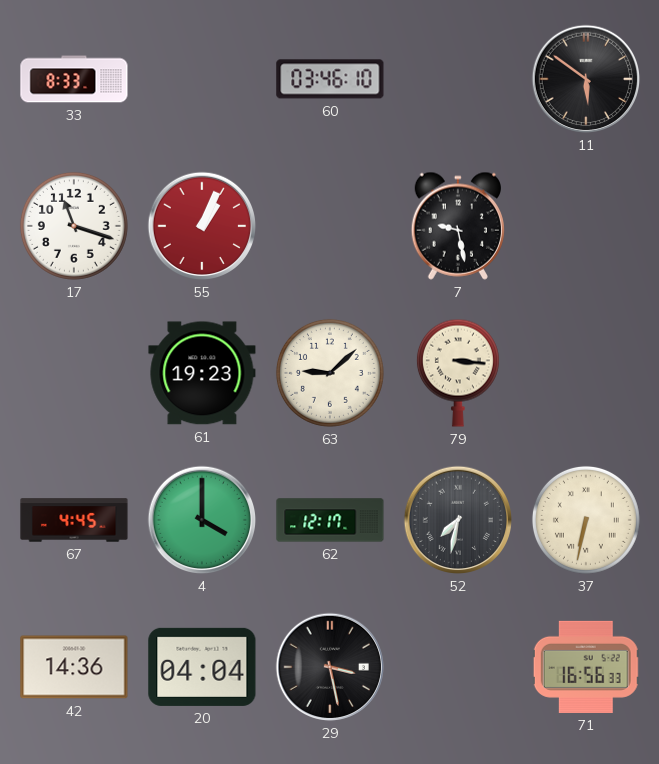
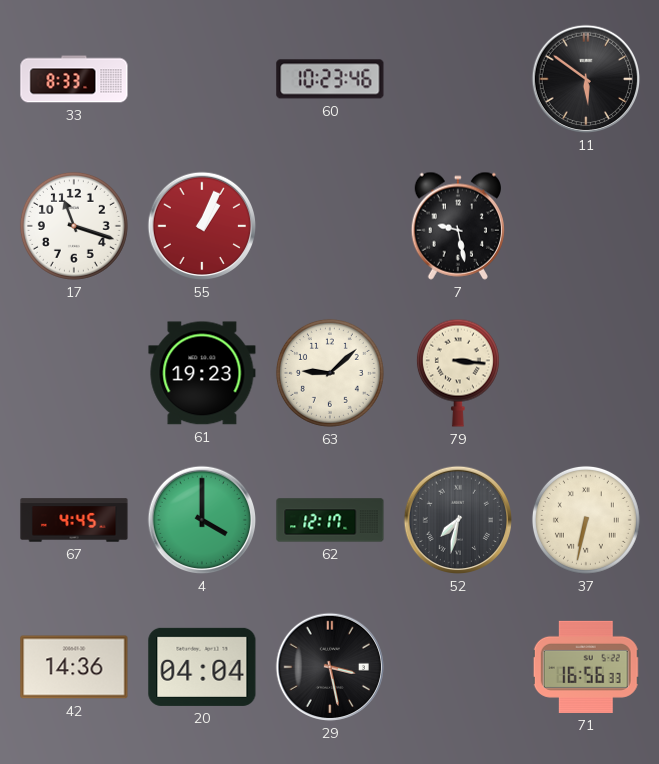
60: 03:46 -> 10:23
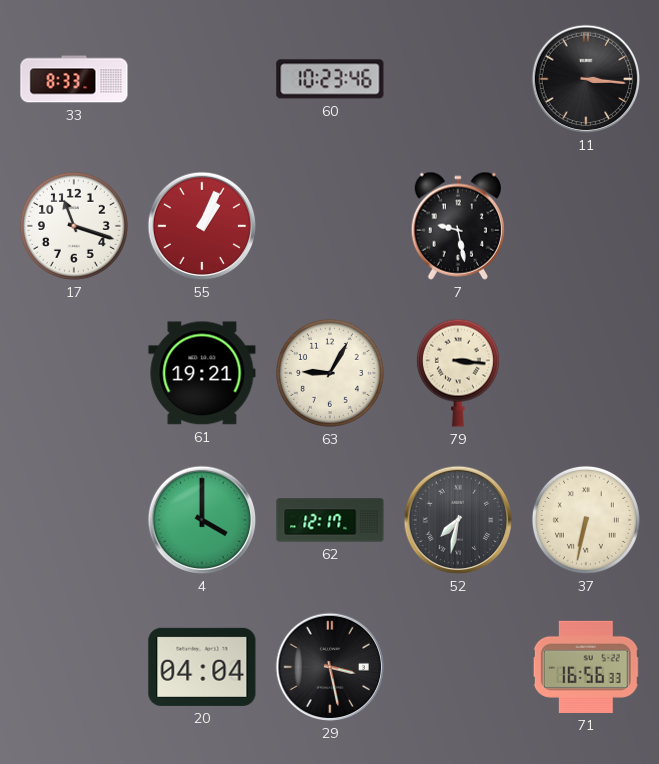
11: 5:51 -> 3:16
61: 19:23 -> 19:21
63: 9:08 -> 9:05
67: 4:45 -> none
42: 14:36 -> none
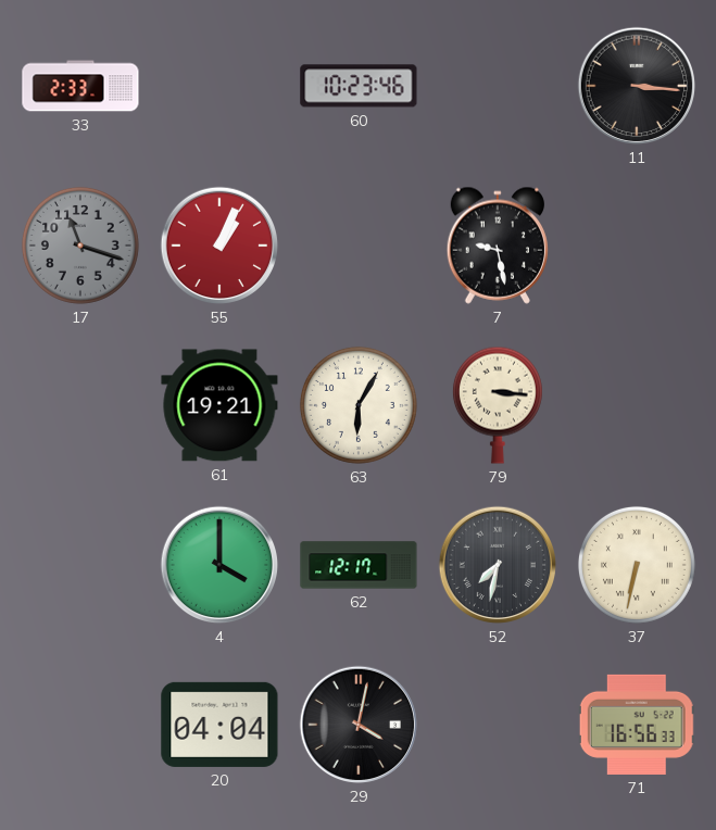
33: 8:33 -> 2:33
17 dial: white -> grey
63: 9:05 -> 6:05
29: 3:28 -> 4:02
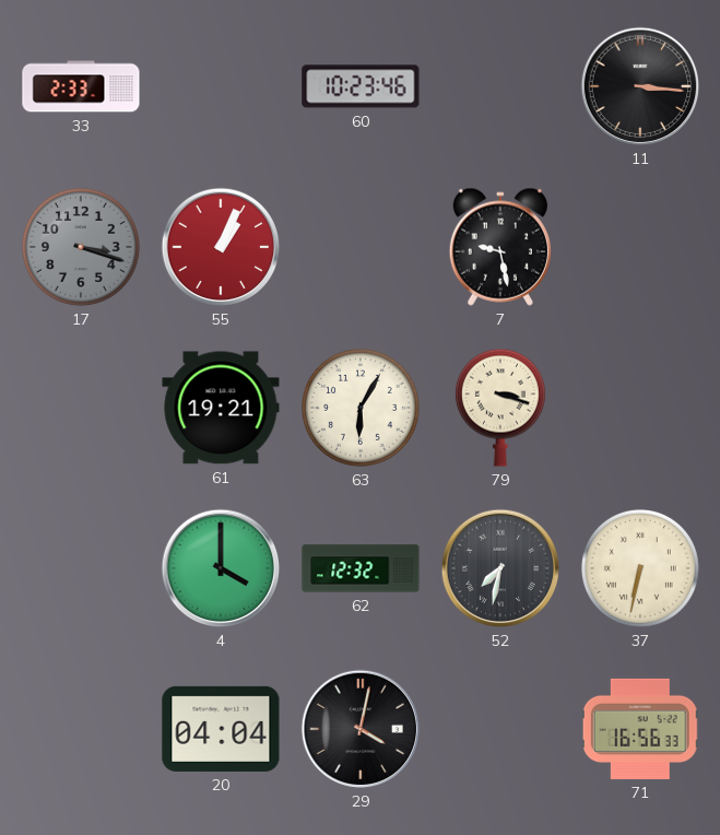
17: 11:18 -> 3:18
79: 3:16 -> 3:18
62: 12:17 -> 12:32
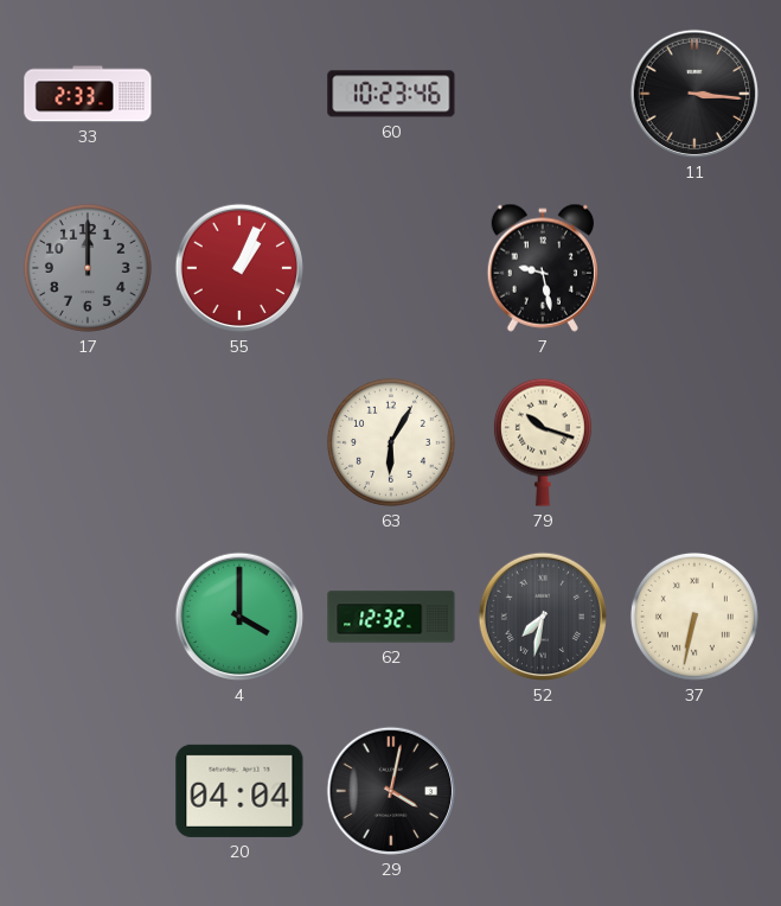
17: 3:18 -> 12:00
61: 19:21 -> none
79: 3:18 -> 10:18
71: 16:56 -> none
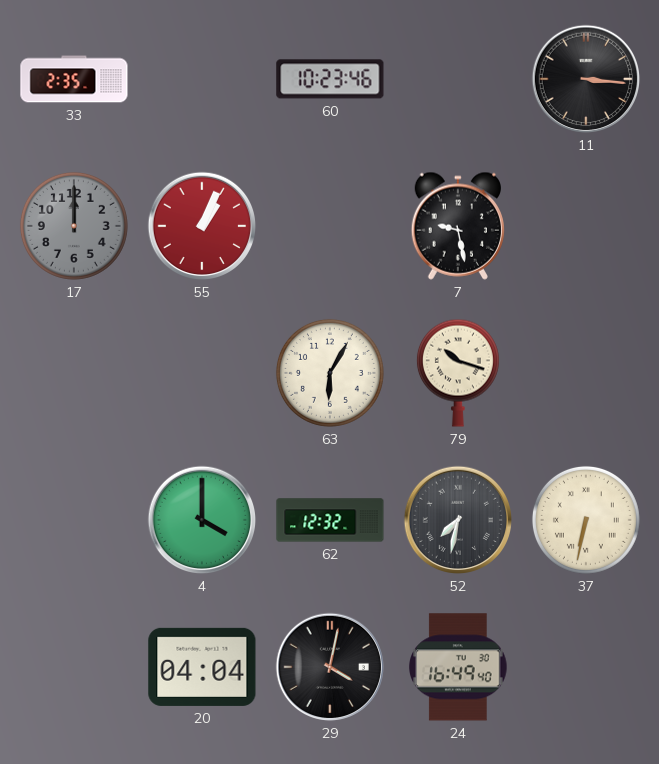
33: 2:33 -> 2:35
24: none -> 16:49
